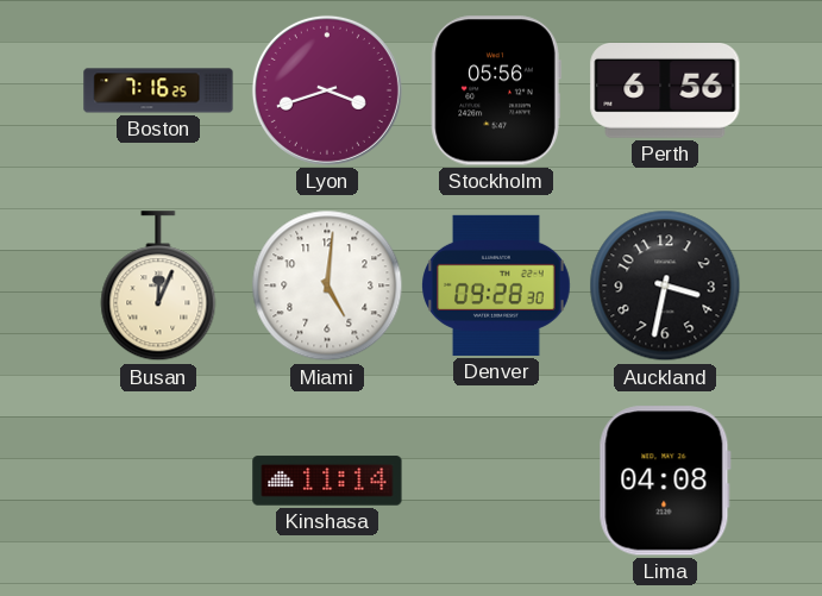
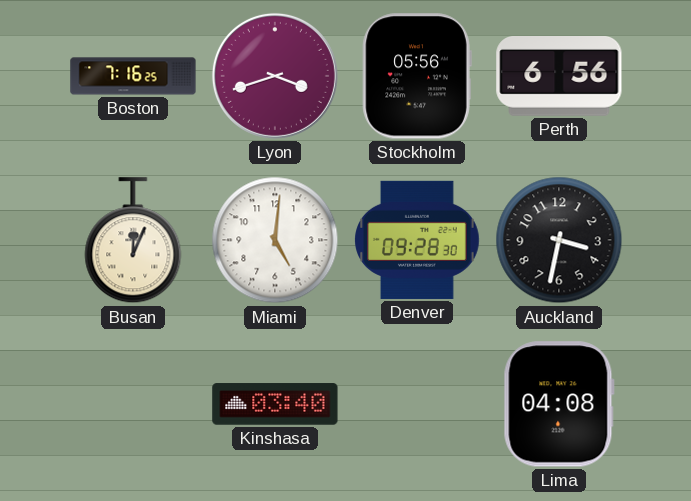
Kinshasa: 11:14 -> 03:40
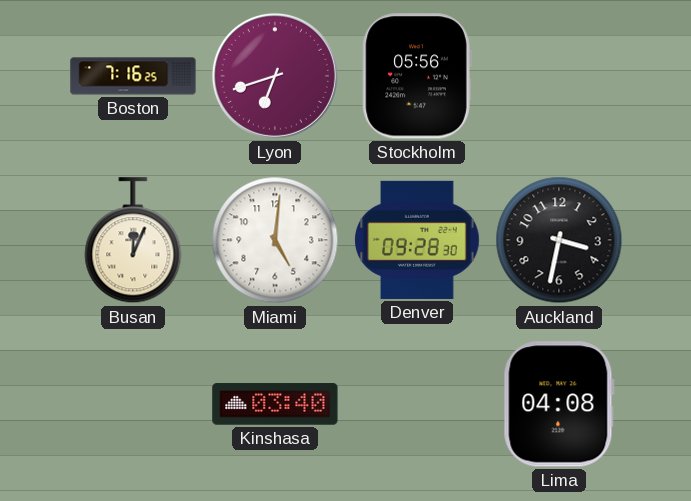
Lyon: 3:42 -> 6:42
Perth: 6:56 -> none
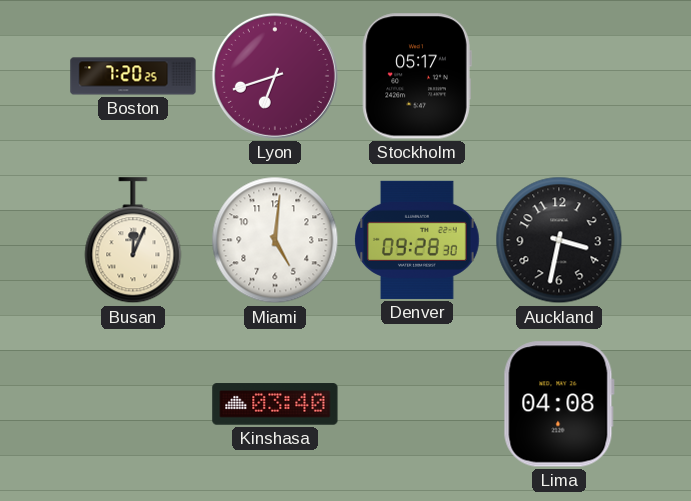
Boston: 7:16 -> 7:20
Stockholm: 05:56 -> 05:17
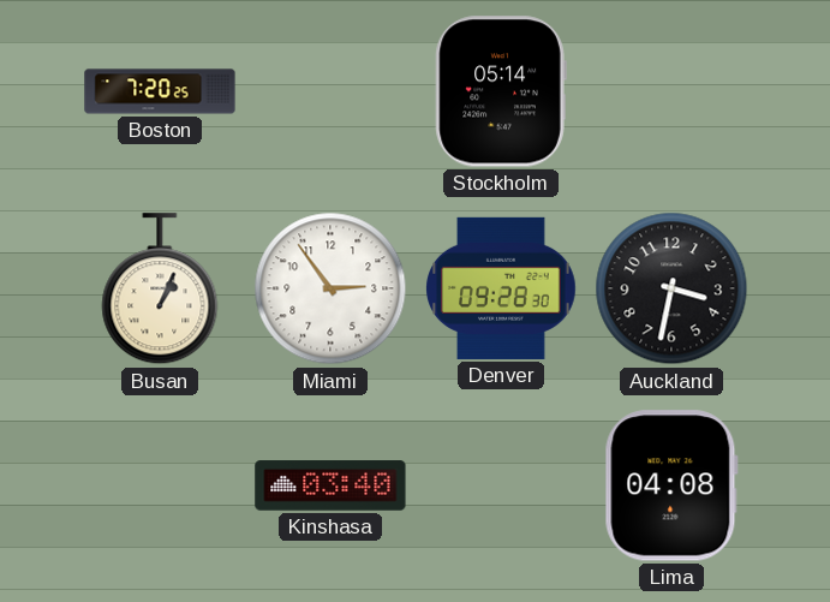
Lyon: 6:42 -> none
Stockholm: 05:17 -> 05:14
Busan: 12:04 -> 1:04
Miami: 5:01 -> 2:54
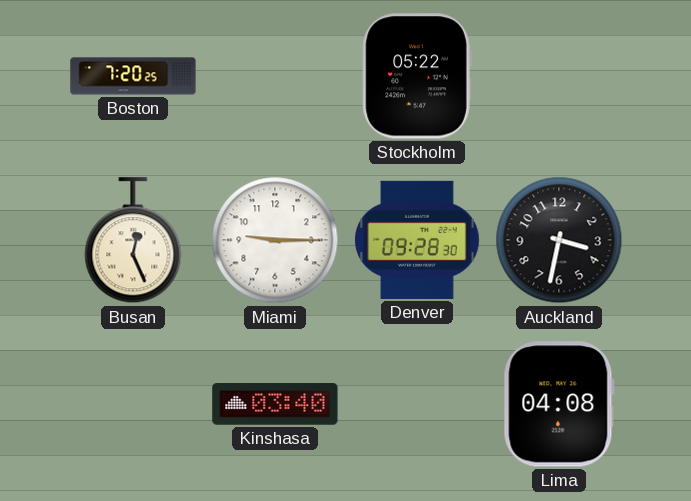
Stockholm: 05:14 -> 05:22
Busan: 1:04 -> 12:26
Miami: 2:54 -> 9:15
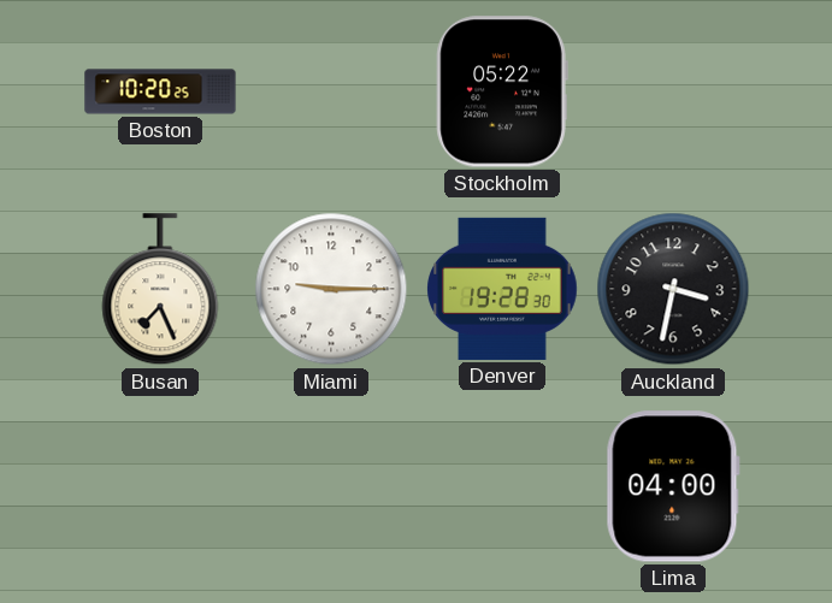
Boston: 7:20 -> 10:20
Busan: 12:26 -> 7:26
Denver: 09:28 -> 19:28
Kinshasa: 03:40 -> none
Lima: 04:08 -> 04:00
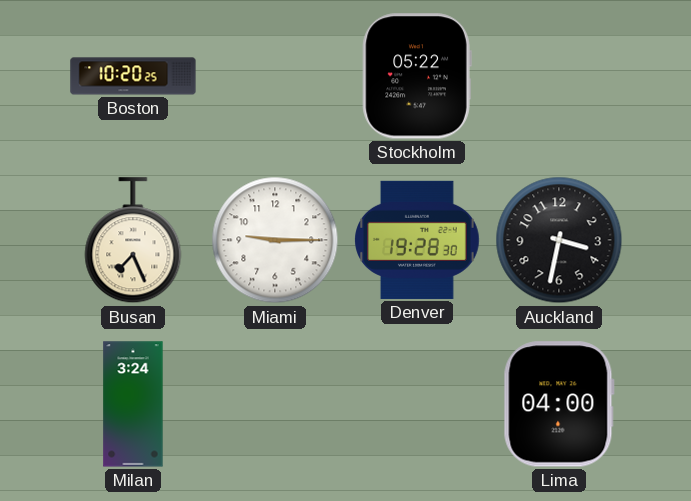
Milan: none -> 3:24
